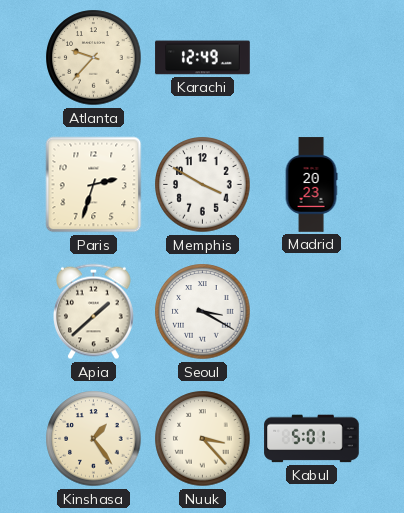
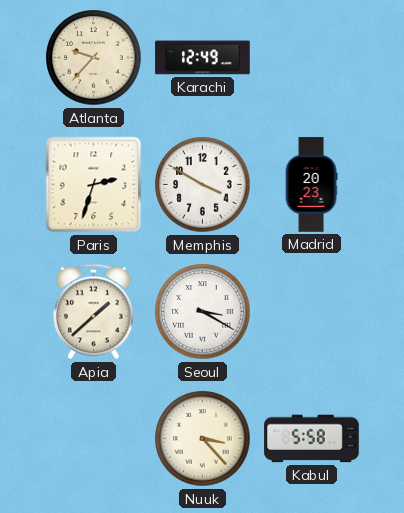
Kinshasa: 1:24 -> none
Kabul: 5:01 -> 5:58
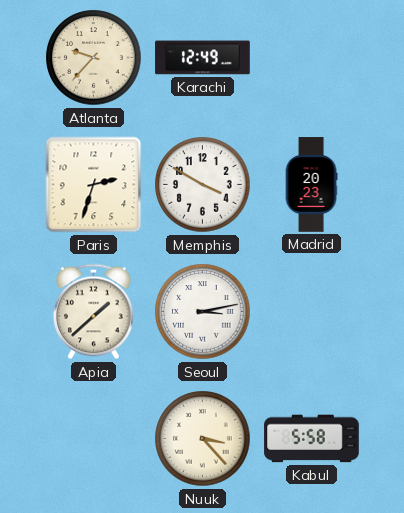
Seoul: 3:20 -> 3:13
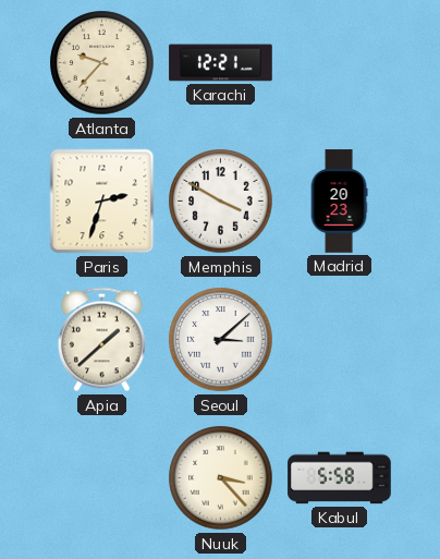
Karachi: 12:49 -> 12:21
Seoul: 3:13 -> 3:08
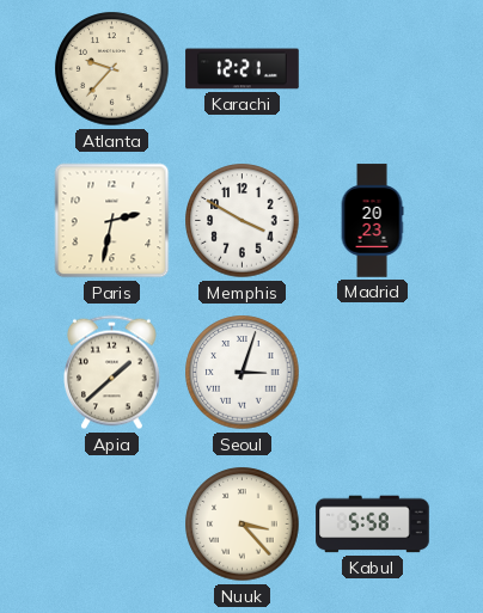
Paris: 2:33 -> 2:32
Seoul: 3:08 -> 3:03
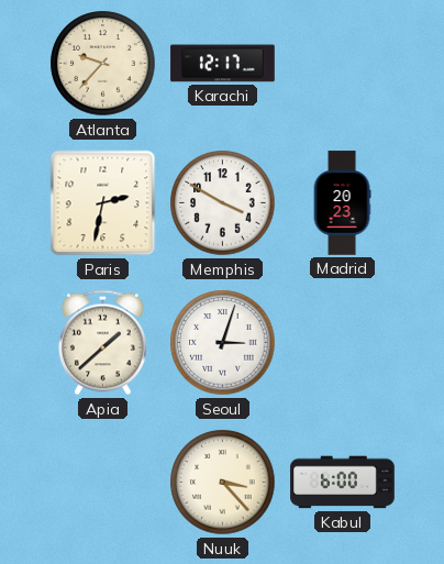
Karachi: 12:21 -> 12:17
Kabul: 5:58 -> 6:00
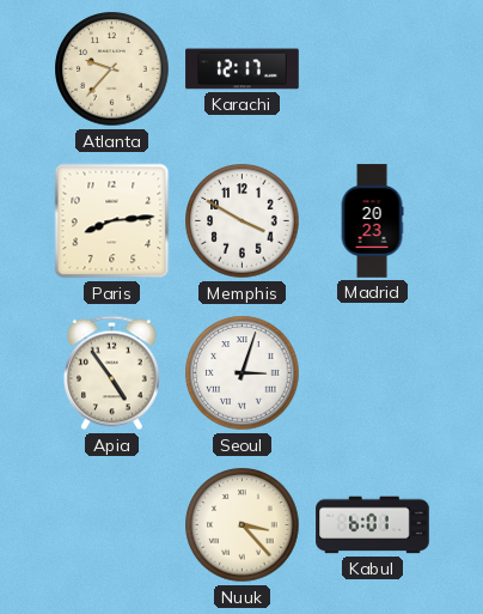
Paris: 2:32 -> 8:14
Apia: 1:38 -> 4:54
Kabul: 6:00 -> 6:01
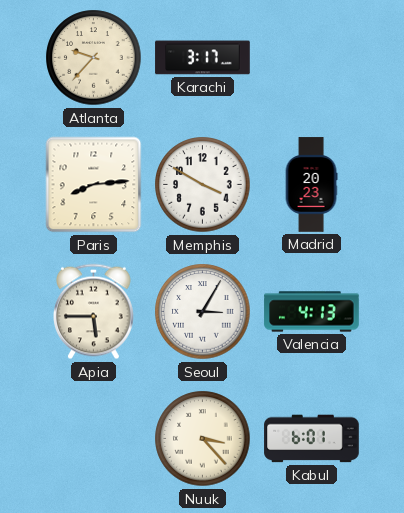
Karachi: 12:17 -> 3:17
Apia: 4:54 -> 5:45
Seoul: 3:03 -> 3:05
Valencia: none -> 4:13
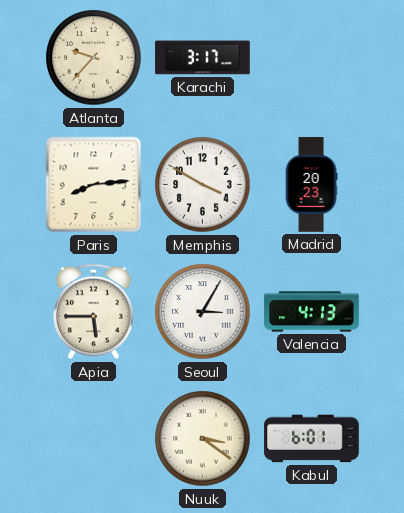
Nuuk: 3:23 -> 3:21
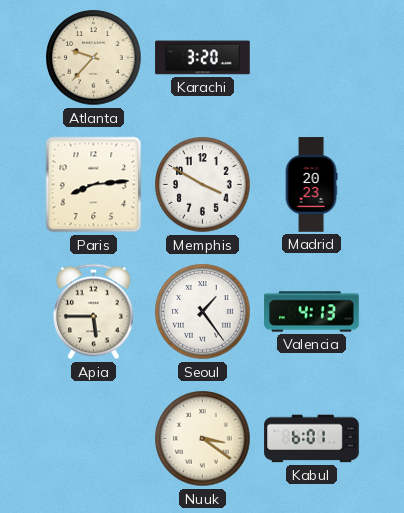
Karachi: 3:17 -> 3:20
Seoul: 3:05 -> 1:24
